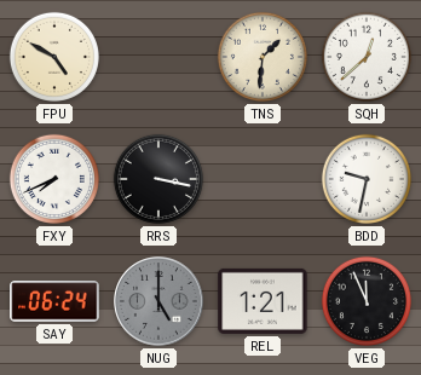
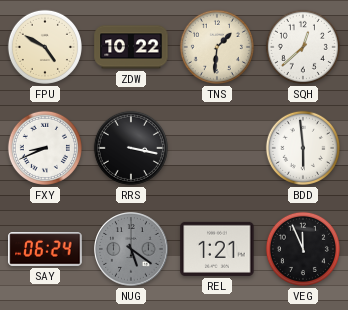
ZDW: none -> 10:22
FXY: 7:41 -> 8:41
BDD: 9:32 -> 5:59
NUG: 5:00 -> 5:21
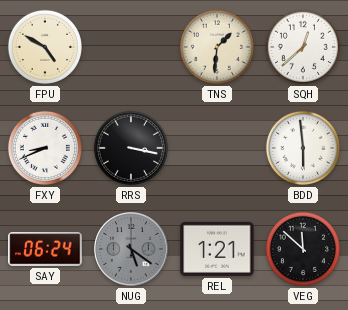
ZDW: 10:22 -> none
VEG: 11:56 -> 11:52
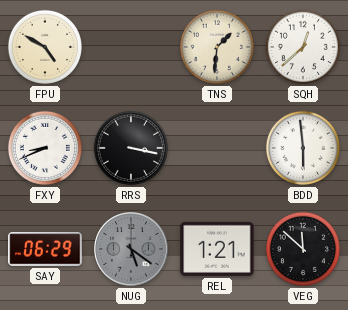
SAY: 06:24 -> 06:29
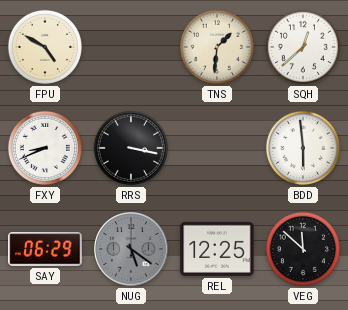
REL: 1:21 -> 12:25
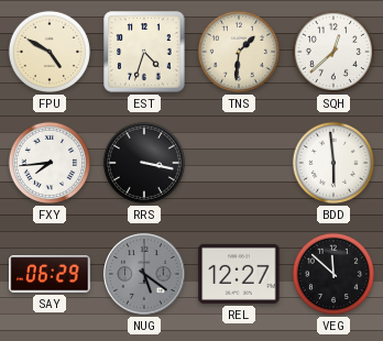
EST: none -> 4:33
FXY: 8:41 -> 7:44
REL: 12:25 -> 12:27
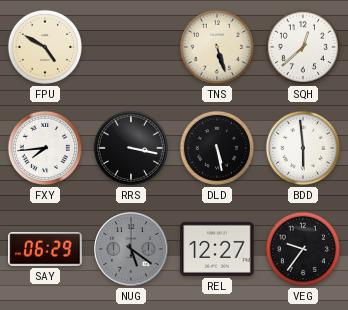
EST: 4:33 -> none
TNS: 1:31 -> 5:27
DLD: none -> 5:28
VEG: 11:52 -> 9:36
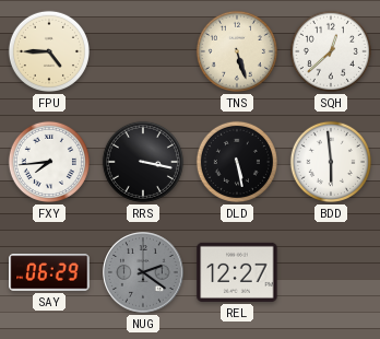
FPU: 4:50 -> 4:45
NUG: 5:21 -> 2:21
VEG: 9:36 -> none
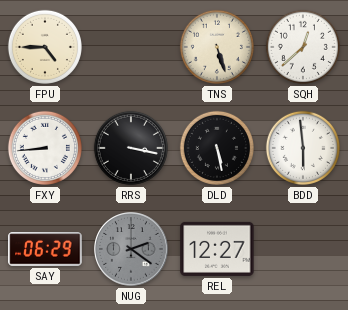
FXY: 7:44 -> 8:44
